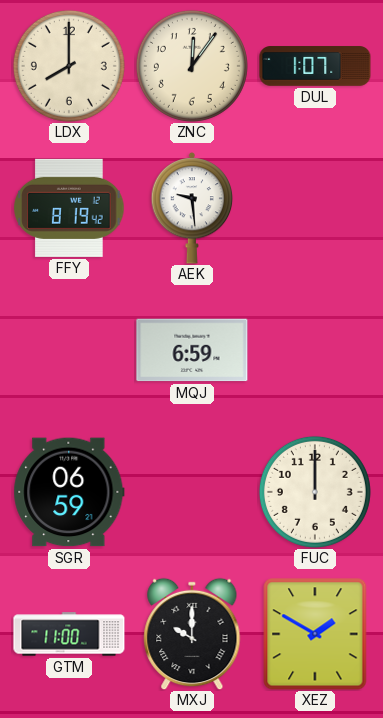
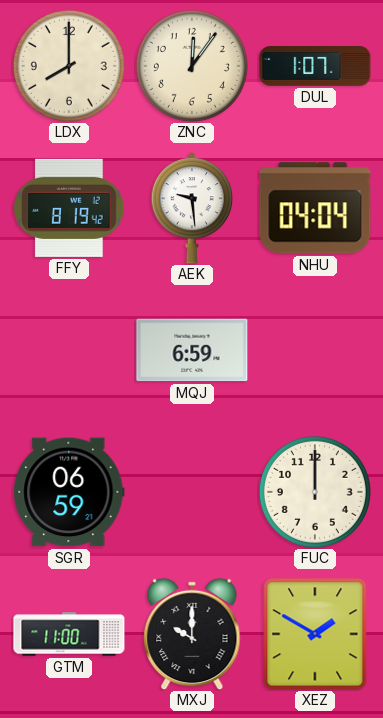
NHU: none -> 04:04
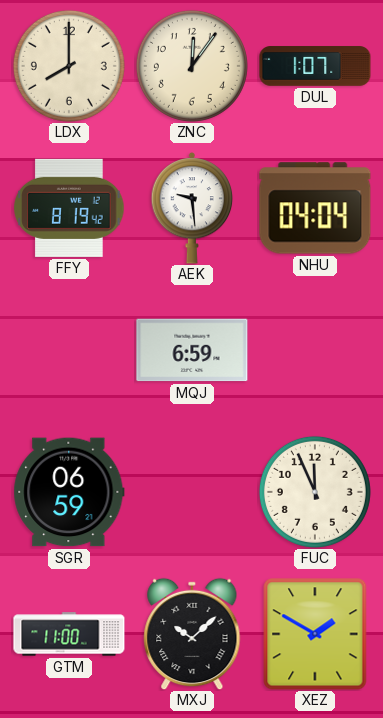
FUC: 12:00 -> 11:56
MXJ: 10:00 -> 10:08
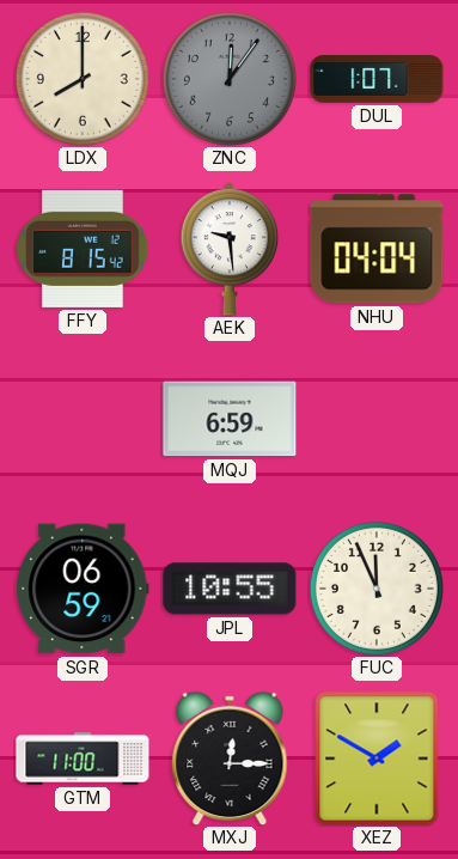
ZNC dial: cream -> grey
FFY: 8:19 -> 8:15
JPL: none -> 10:55
MXJ: 10:08 -> 12:15
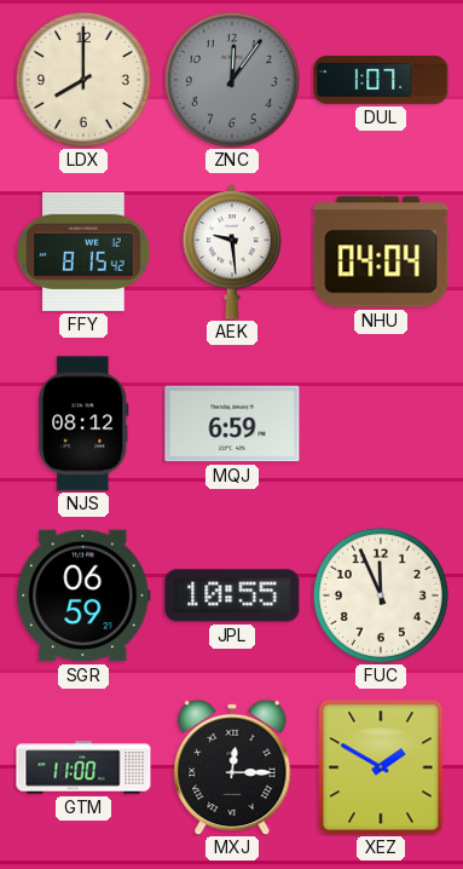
NJS: none -> 08:12
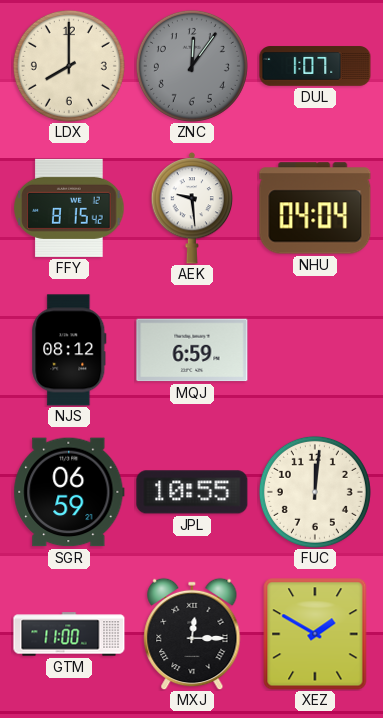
FUC: 11:56 -> 12:01
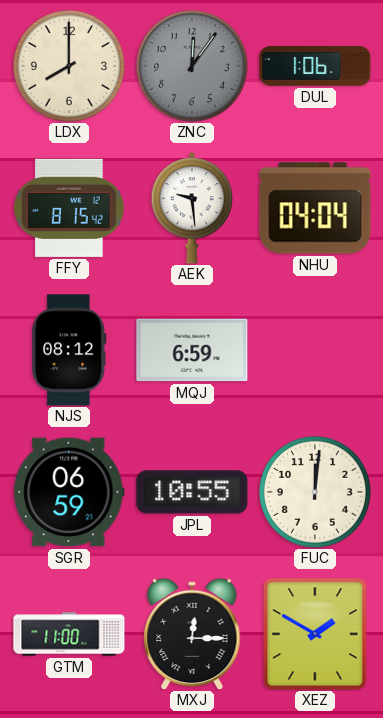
DUL: 1:07 -> 1:06
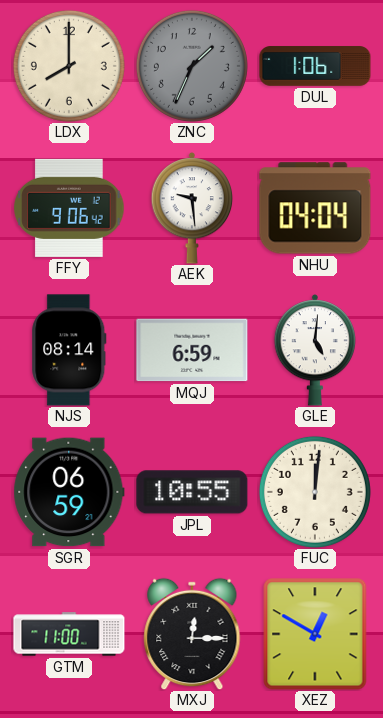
ZNC: 12:06 -> 1:34
FFY: 8:15 -> 9:06
NJS: 08:12 -> 08:14
GLE: none -> 5:01
XEZ: 1:50 -> 12:50
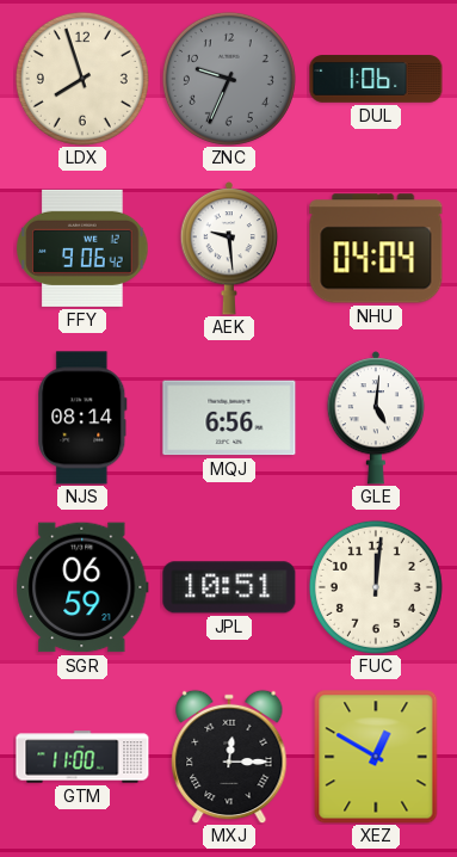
LDX: 8:00 -> 7:57
ZNC: 1:34 -> 9:34
MQJ: 6:59 -> 6:56
JPL: 10:55 -> 10:51
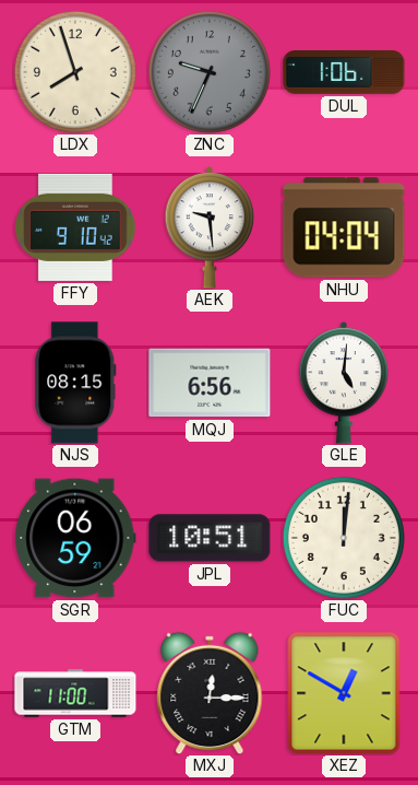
FFY: 9:06 -> 9:10
NJS: 08:14 -> 08:15
